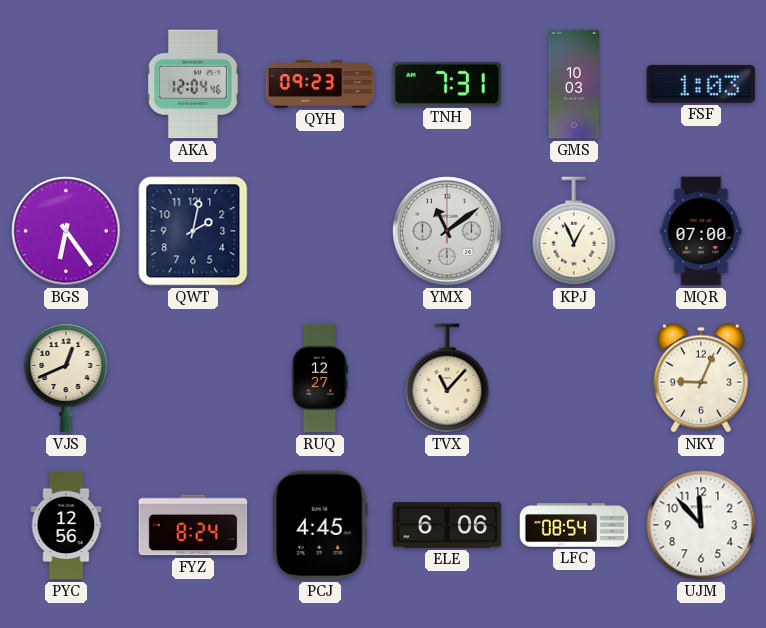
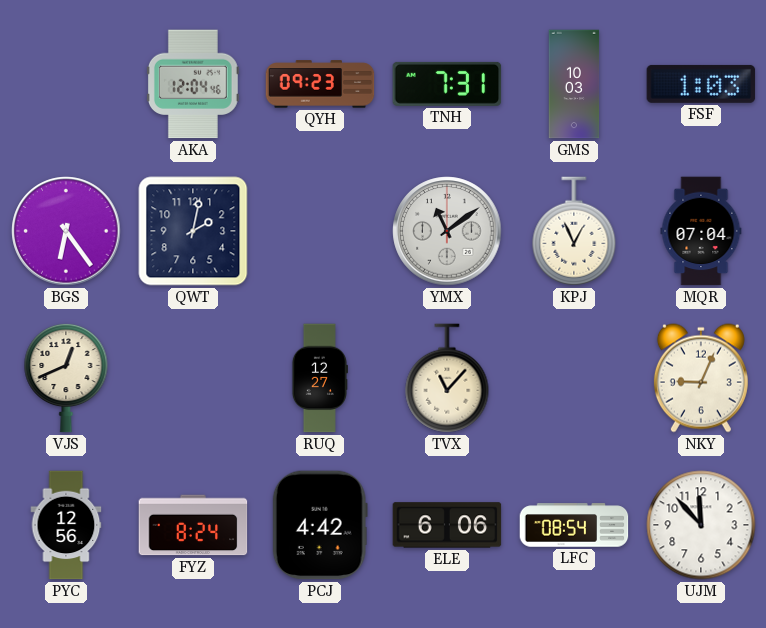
MQR: 07:00 -> 07:04
PCJ: 4:45 -> 4:42
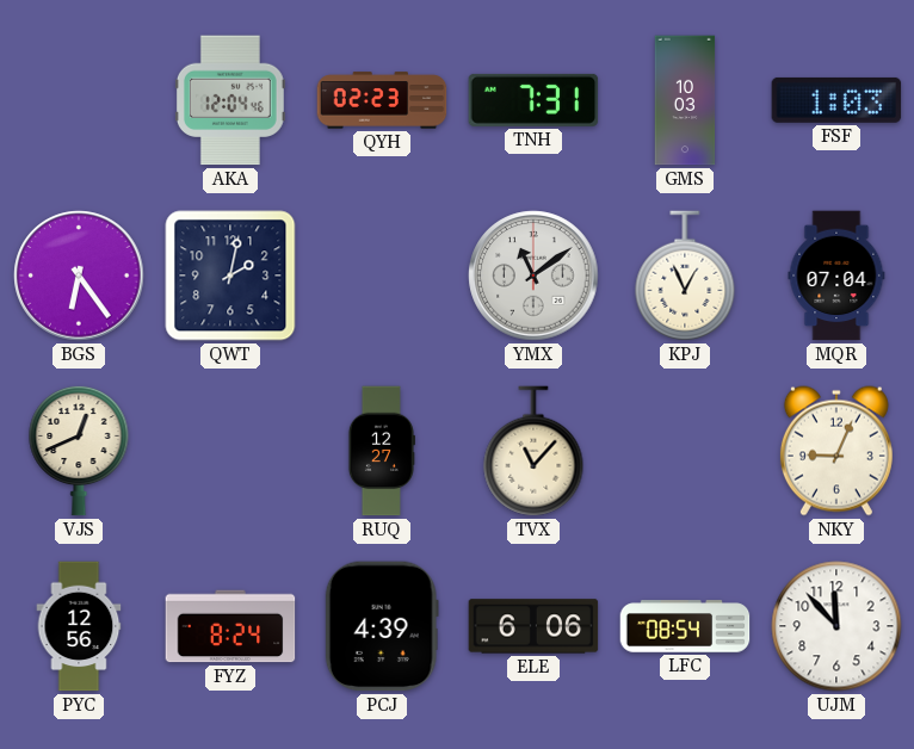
QYH: 09:23 -> 02:23
PCJ: 4:42 -> 4:39
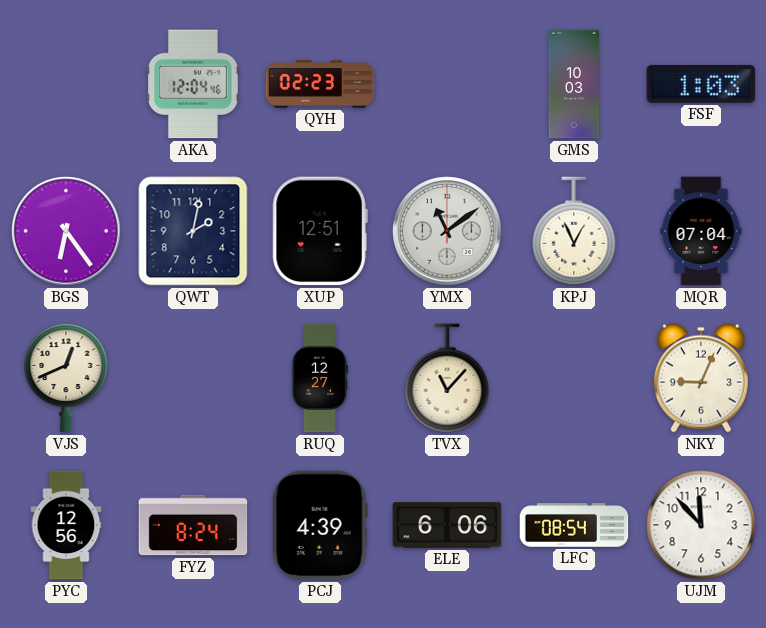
TNH: 7:31 -> none
XUP: none -> 12:51
